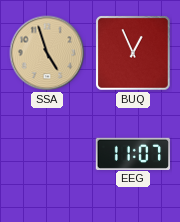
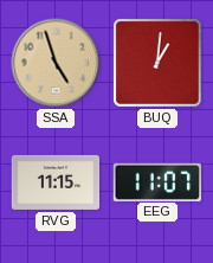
BUQ: 12:56 -> 1:01
RVG: none -> 11:15
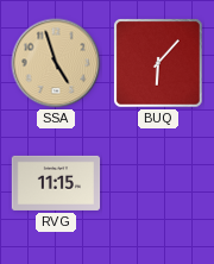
BUQ: 1:01 -> 6:07
EEG: 11:07 -> none
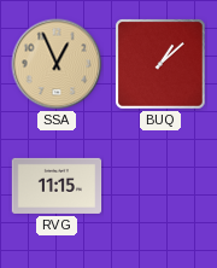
SSA: 4:57 -> 12:56
BUQ: 6:07 -> 1:08
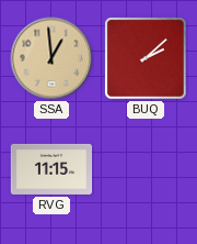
SSA: 12:56 -> 12:59
BUQ: 1:08 -> 2:08
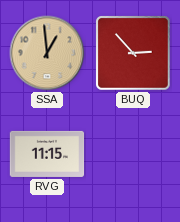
BUQ: 2:08 -> 2:53
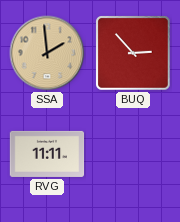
SSA: 12:59 -> 1:59
RVG: 11:15 -> 11:11
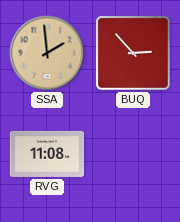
RVG: 11:11 -> 11:08
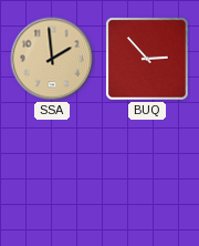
RVG: 11:08 -> none
